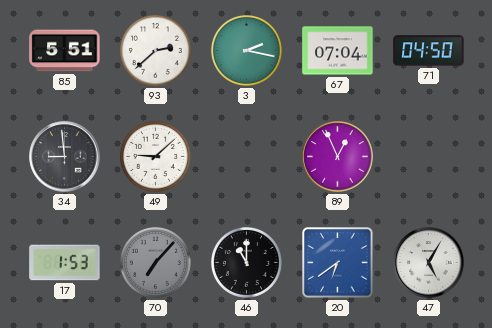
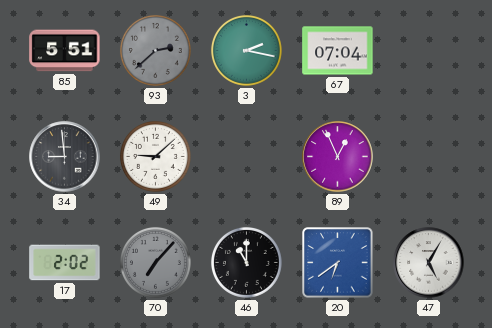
93 dial: white -> grey
71: 04:50 -> none
17: 1:53 -> 2:02
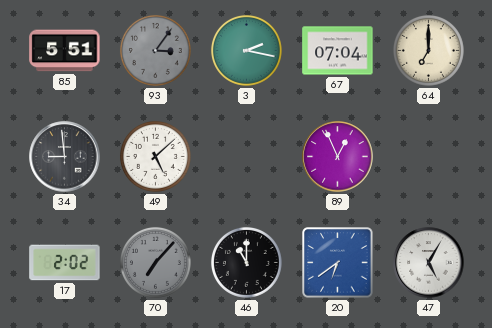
93: 2:38 -> 3:06
64: none -> 7:00
49: 9:08 -> 5:08
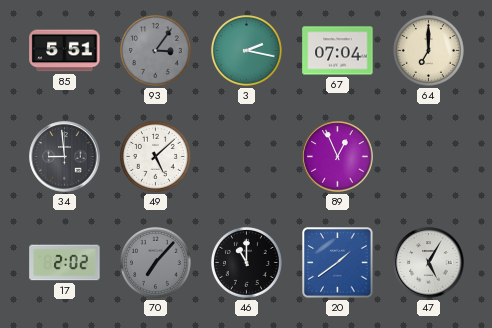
20: 6:39 -> 1:39
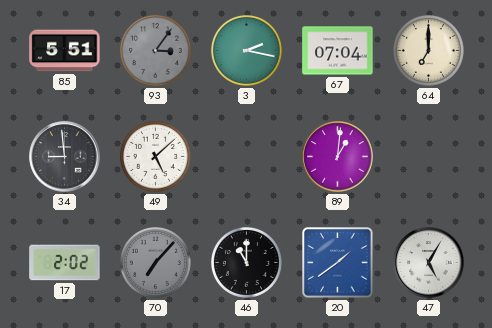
89: 12:56 -> 1:01
